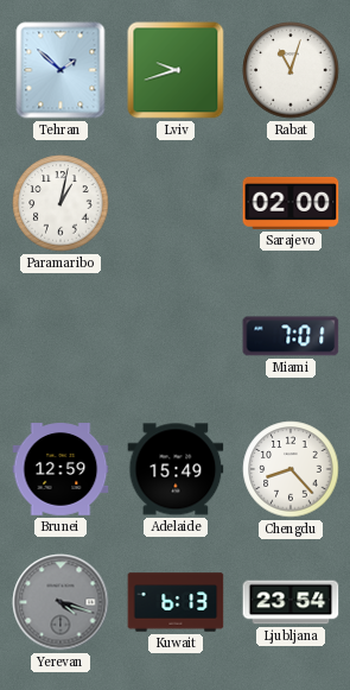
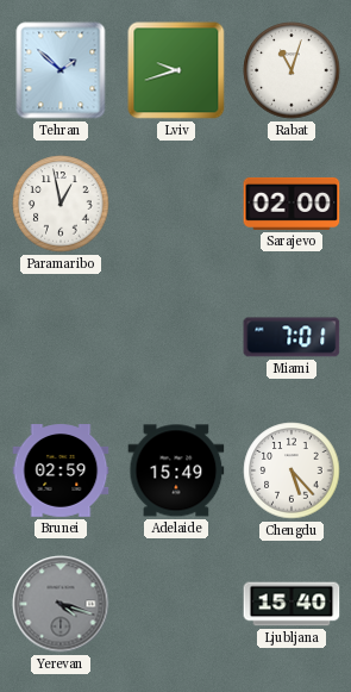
Paramaribo: 1:02 -> 12:58
Brunei: 12:59 -> 02:59
Chengdu: 8:23 -> 5:23
Kuwait: 6:13 -> none
Ljubljana: 23:54 -> 15:40
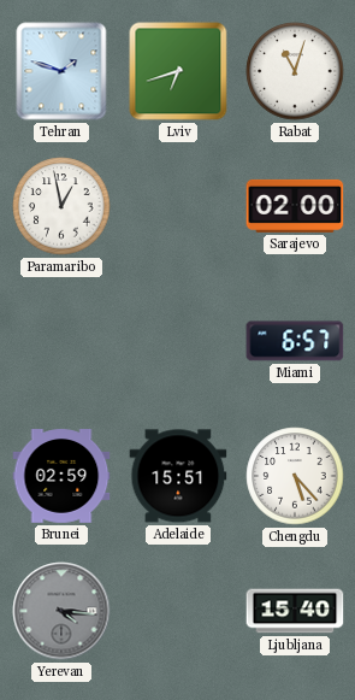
Tehran: 1:52 -> 1:48
Lviv: 9:42 -> 6:42
Miami: 7:01 -> 6:57
Adelaide: 15:49 -> 15:51
Yerevan: 4:18 -> 4:16
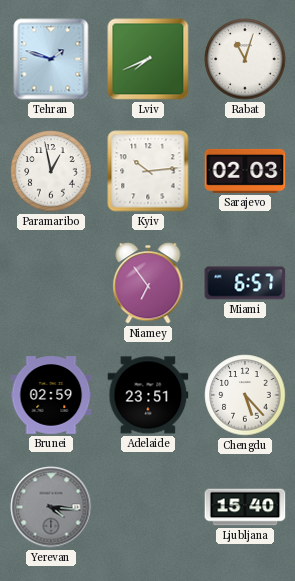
Lviv: 6:42 -> 7:41
Kyiv: none -> 10:14
Sarajevo: 02:00 -> 02:03
Niamey: none -> 6:54
Adelaide: 15:51 -> 23:51
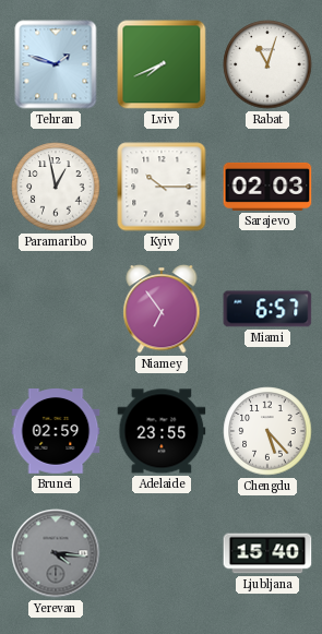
Kyiv: 10:14 -> 10:15
Adelaide: 23:51 -> 23:55
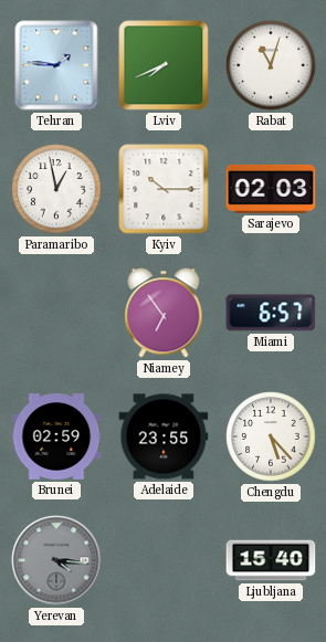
Tehran: 1:48 -> 1:46
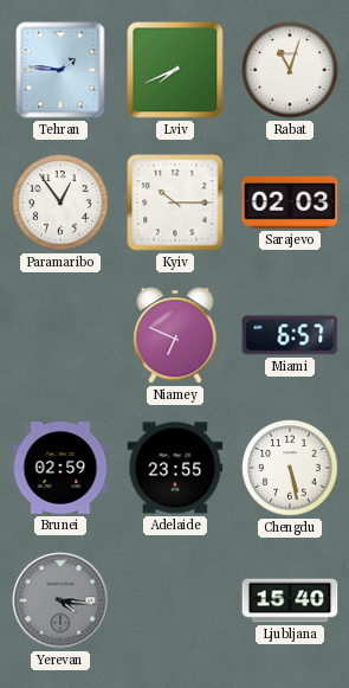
Paramaribo: 12:58 -> 12:54
Niamey: 6:54 -> 6:49
Chengdu: 5:23 -> 5:28
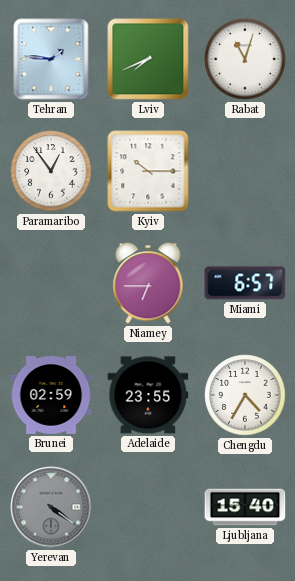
Sarajevo: 02:03 -> none
Niamey: 6:49 -> 6:45
Chengdu: 5:28 -> 4:35
Yerevan: 4:16 -> 4:21
